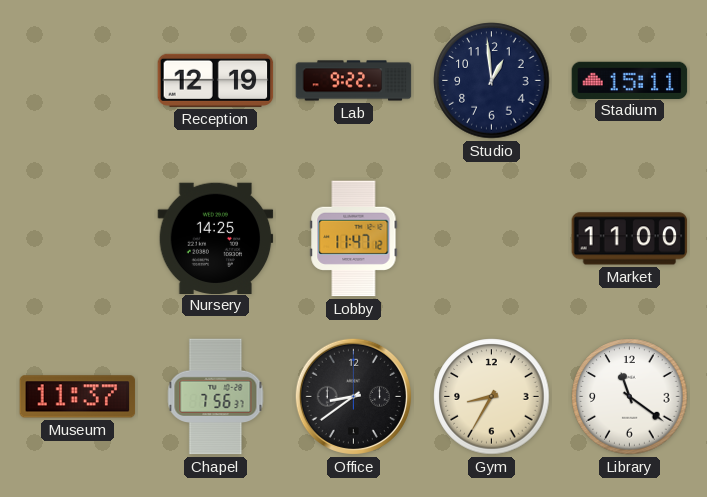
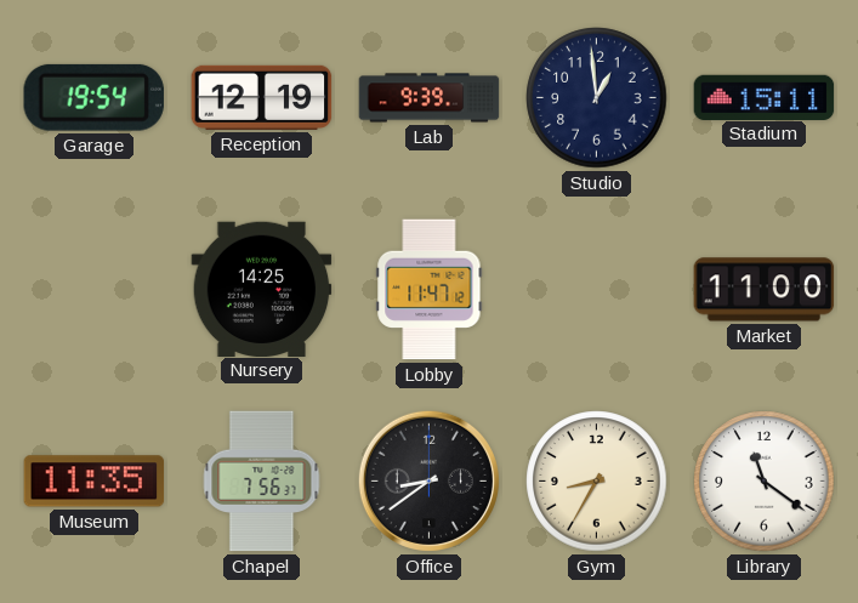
Garage: none -> 19:54
Lab: 9:22 -> 9:39
Museum: 11:37 -> 11:35
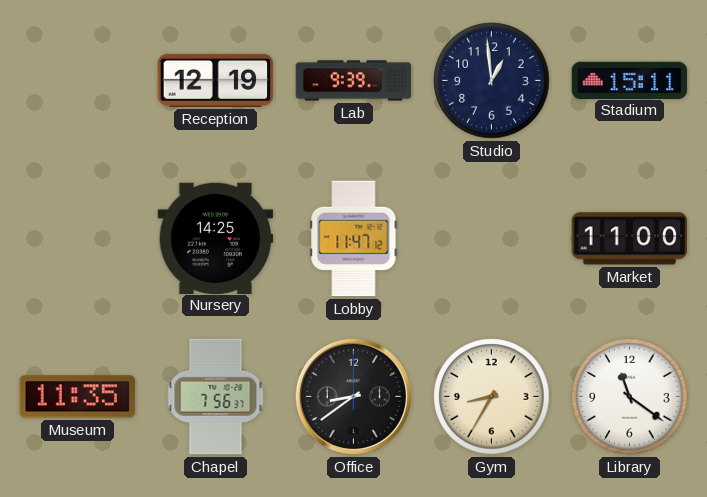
Garage: 19:54 -> none
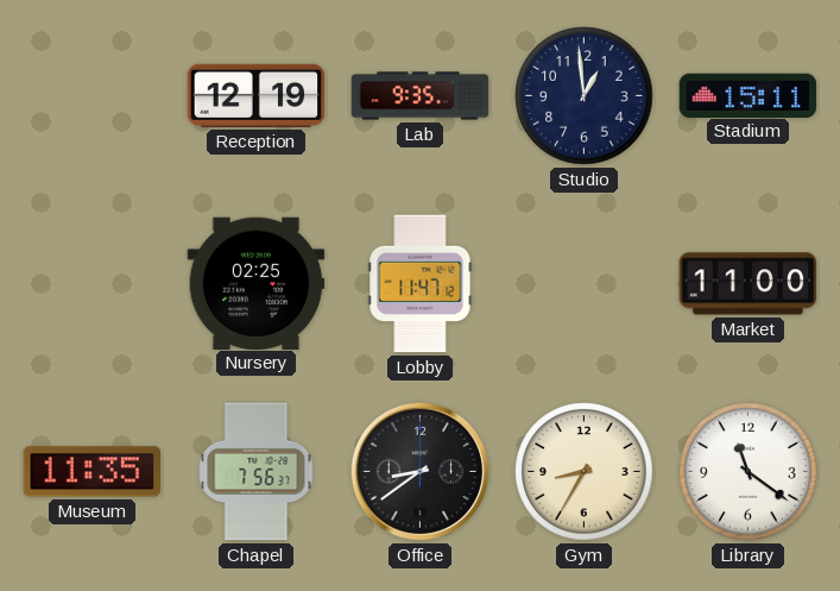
Lab: 9:39 -> 9:35
Nursery: 14:25 -> 02:25
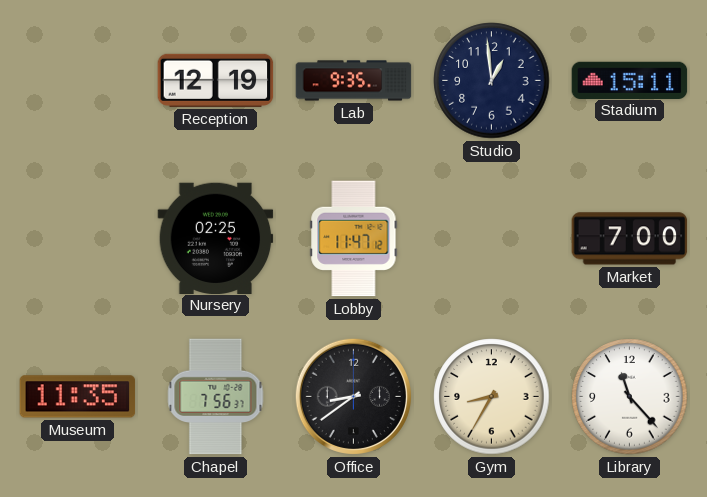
Market: 11:00 -> 7:00
Library: 11:21 -> 11:23
